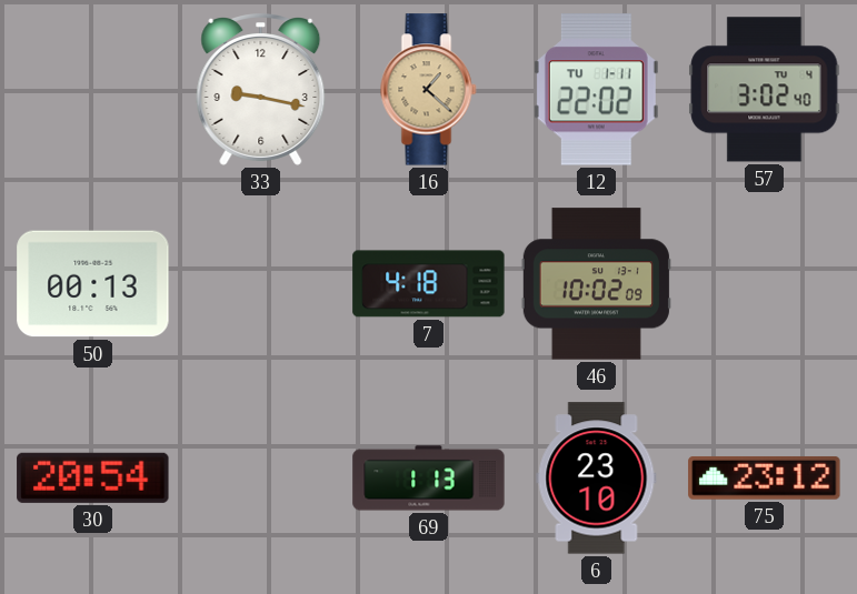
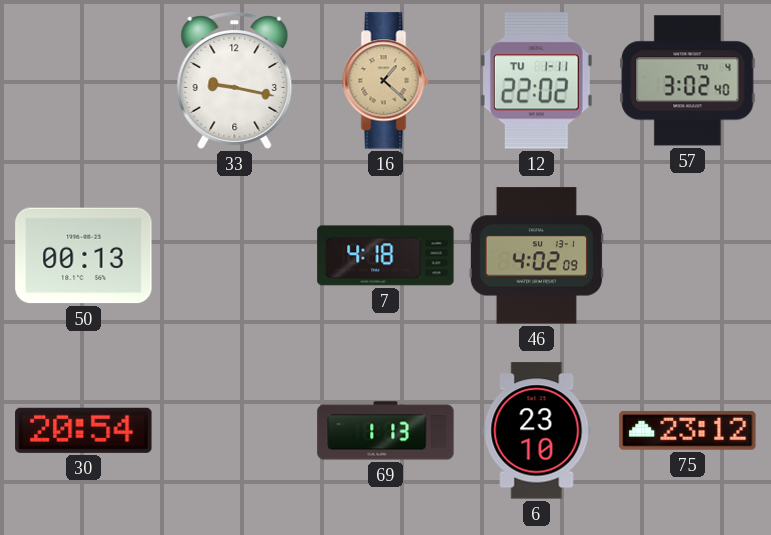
46: 10:02 -> 4:02
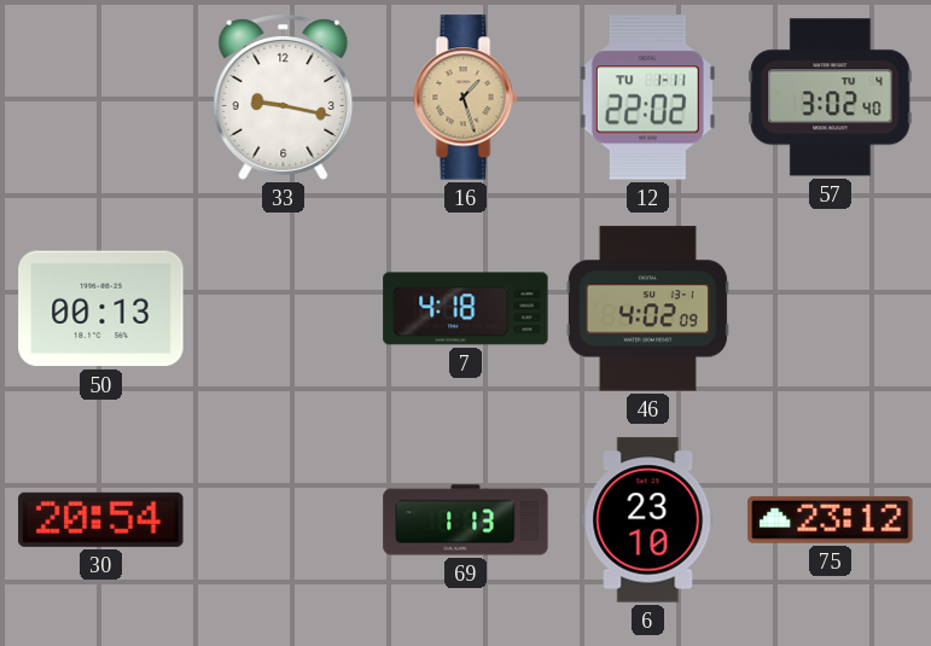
16: 1:22 -> 1:27
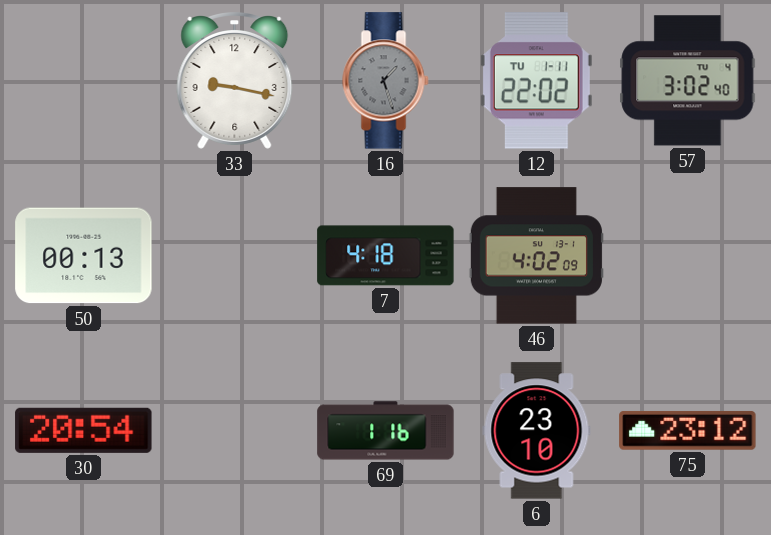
16 dial: champagne -> grey
69: 1:13 -> 1:16
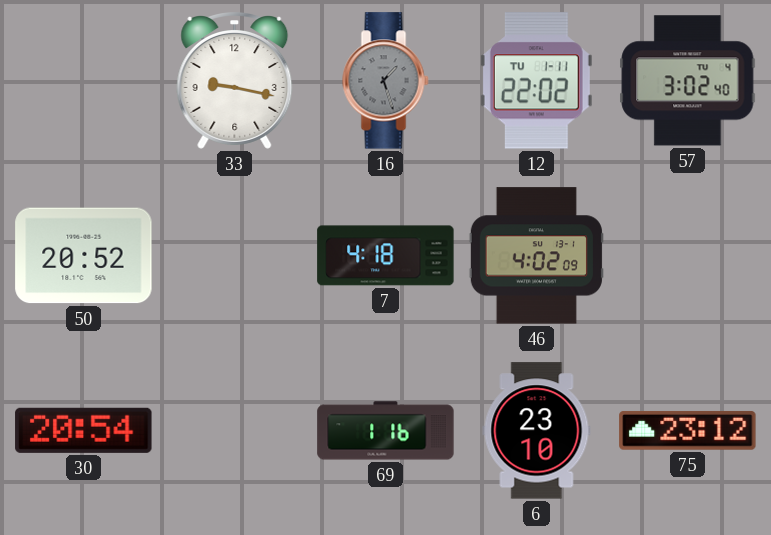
50: 00:13 -> 20:52
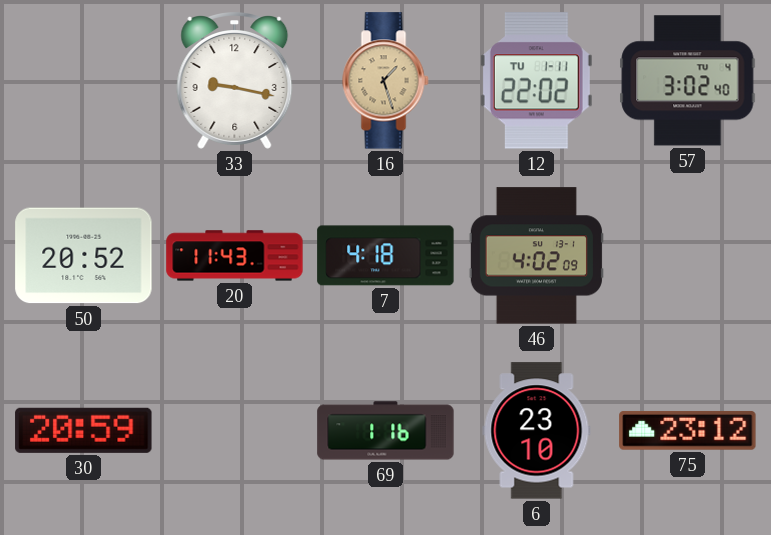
16 dial: grey -> champagne
20: none -> 11:43
30: 20:54 -> 20:59
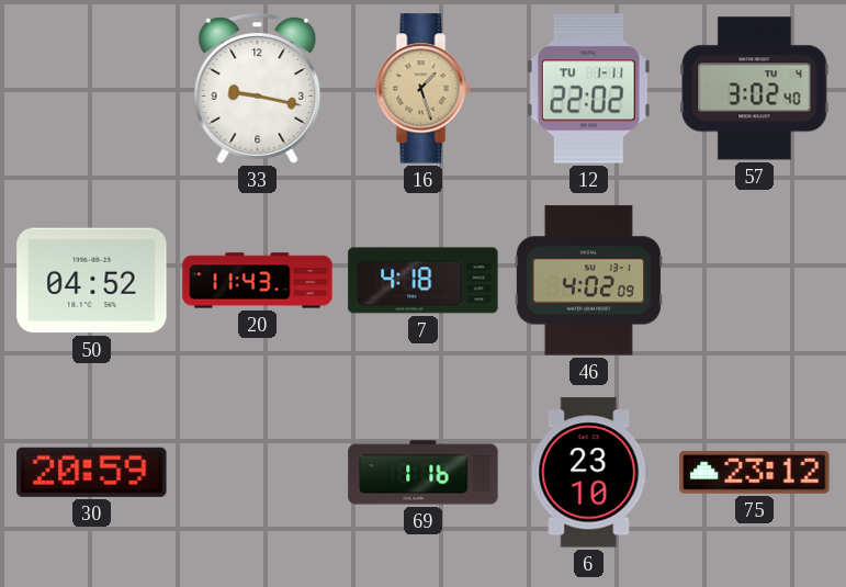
50: 20:52 -> 04:52
